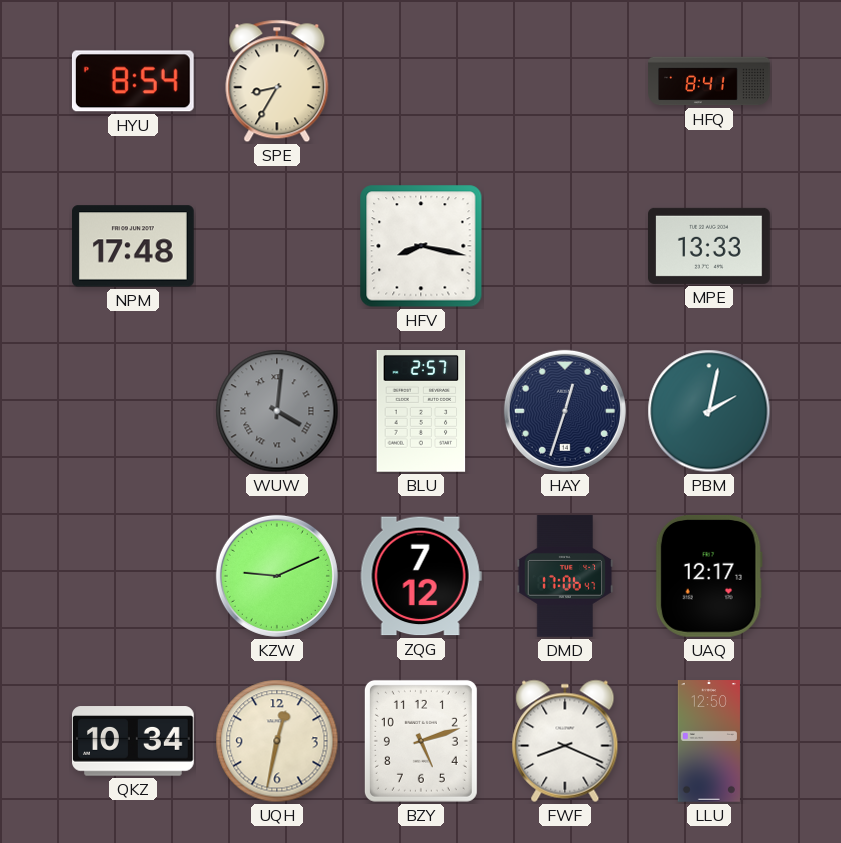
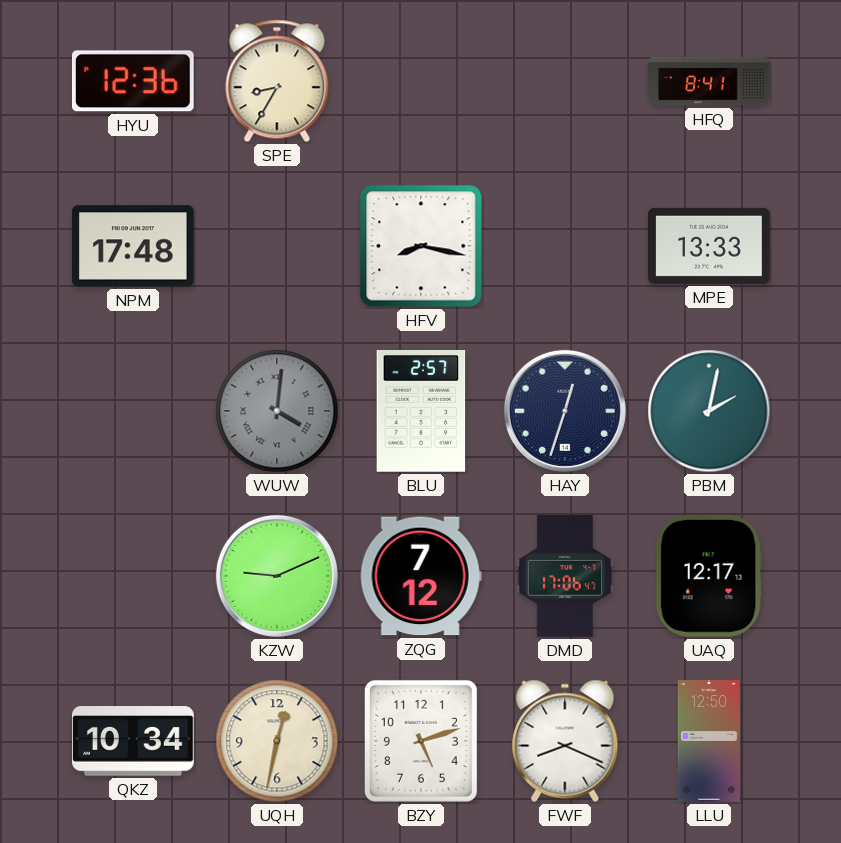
HYU: 8:54 -> 12:36
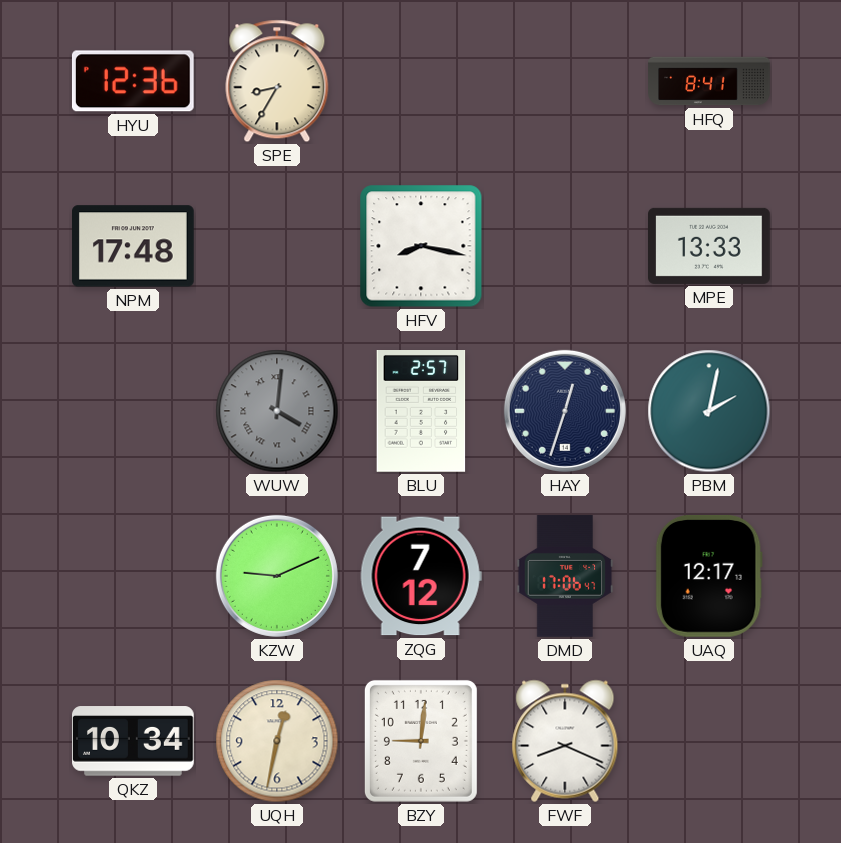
BZY: 5:12 -> 9:01
LLU: 12:50 -> none
